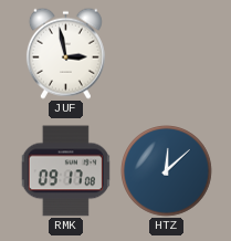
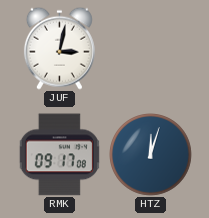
JUF: 2:58 -> 3:02
HTZ: 12:08 -> 12:03
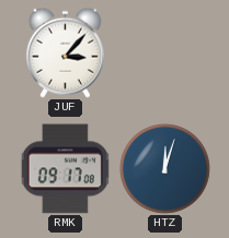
JUF: 3:02 -> 3:07
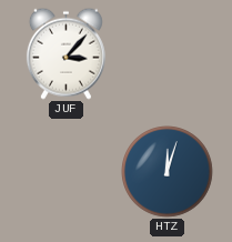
RMK: 09:17 -> none
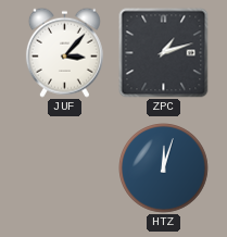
ZPC: none -> 1:12
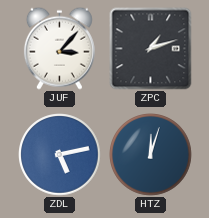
ZDL: none -> 5:13
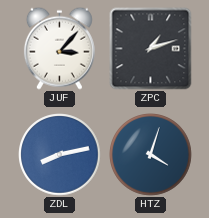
ZDL: 5:13 -> 8:13
HTZ: 12:03 -> 4:03
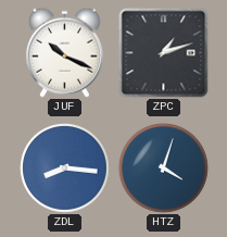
JUF: 3:07 -> 10:19
ZDL: 8:13 -> 8:16
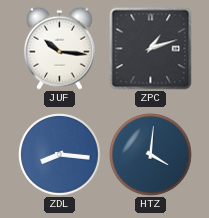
JUF: 10:19 -> 10:16
HTZ: 4:03 -> 4:01
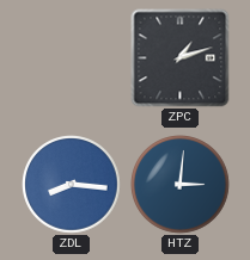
JUF: 10:16 -> none
HTZ: 4:01 -> 3:01
